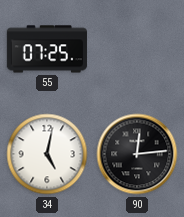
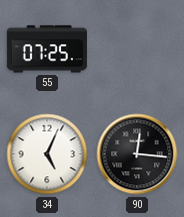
34: 5:02 -> 5:04
90: 12:14 -> 12:16
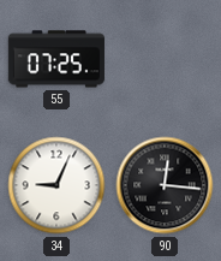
34: 5:04 -> 9:04
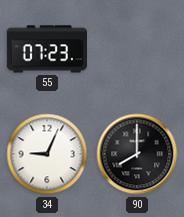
55: 07:25 -> 07:23
90: 12:16 -> 8:00
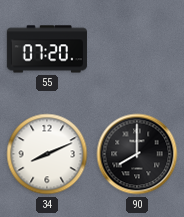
55: 07:23 -> 07:20
34: 9:04 -> 8:11
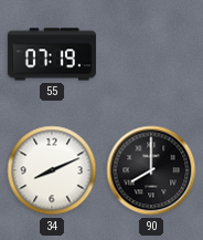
55: 07:20 -> 07:19
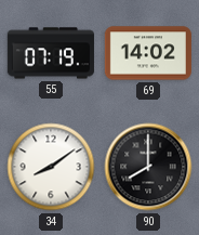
69: none -> 14:02
34: 8:11 -> 8:09
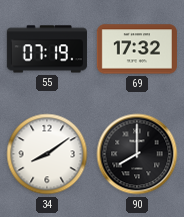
69: 14:02 -> 17:32
